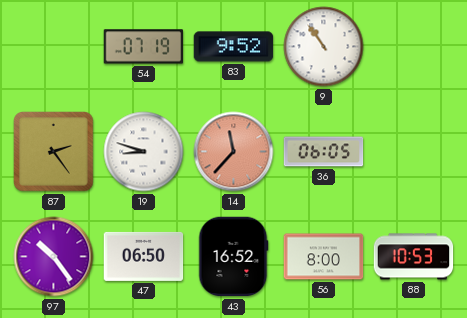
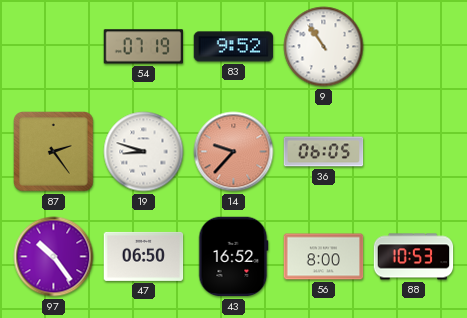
14: 11:37 -> 9:37
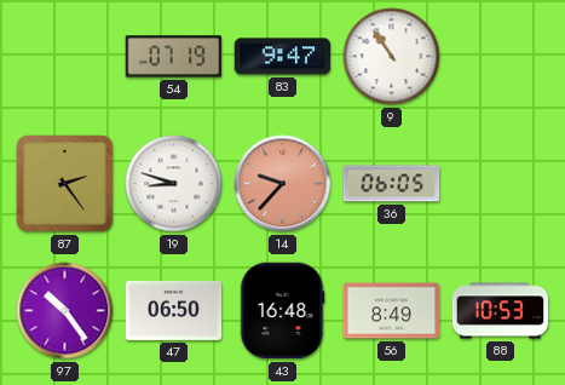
83: 9:52 -> 9:47
43: 16:52 -> 16:48
56: 8:00 -> 8:49
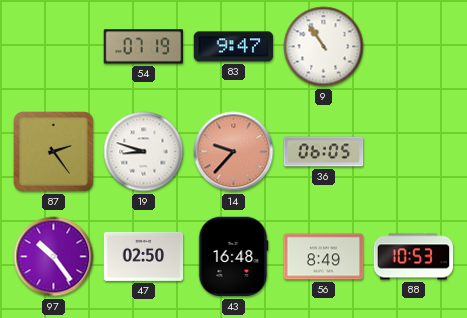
47: 06:50 -> 02:50
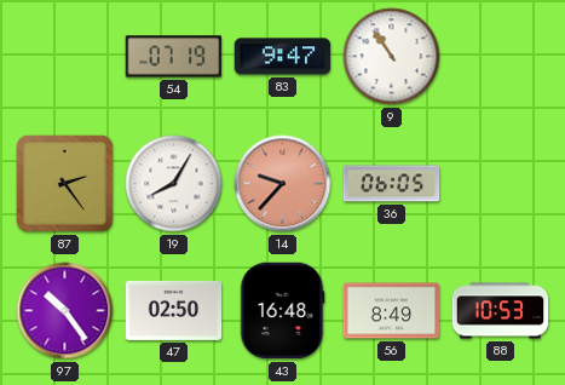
19: 8:48 -> 8:05
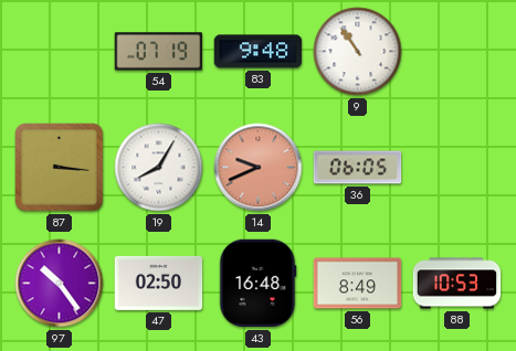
83: 9:47 -> 9:48
87: 2:24 -> 3:16
14: 9:37 -> 9:41
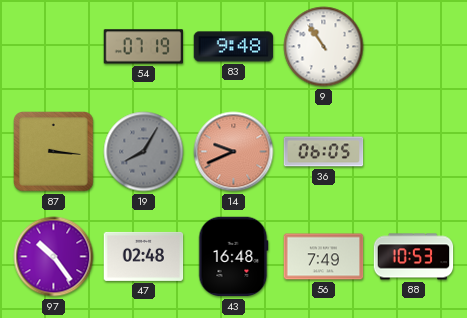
19 dial: white -> grey
47: 02:50 -> 02:48
56: 8:49 -> 7:49
